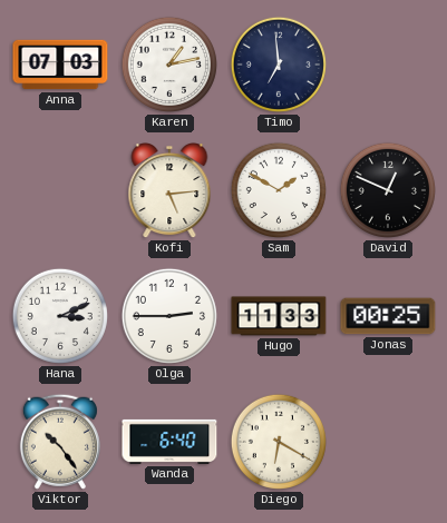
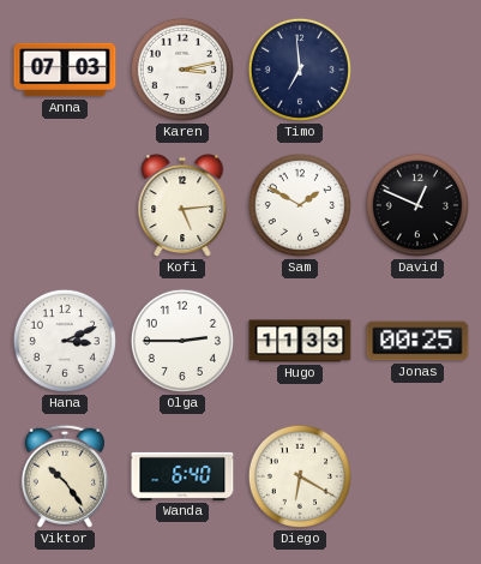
Karen: 1:13 -> 3:13
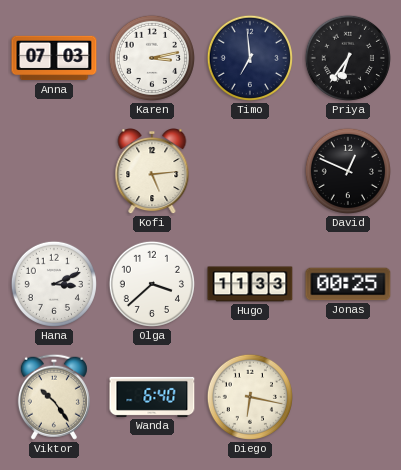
Priya: none -> 6:36
Sam: 1:50 -> none
Olga: 2:45 -> 3:38
Diego: 6:20 -> 6:17
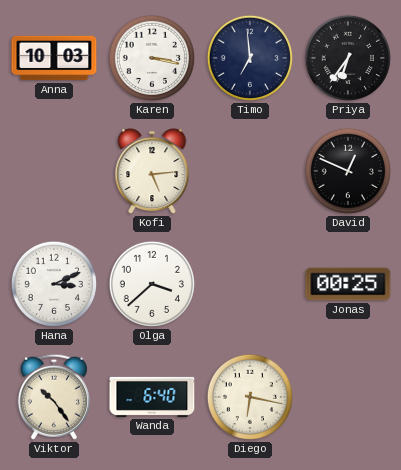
Anna: 07:03 -> 10:03
Karen: 3:13 -> 3:17
Hugo: 11:33 -> none
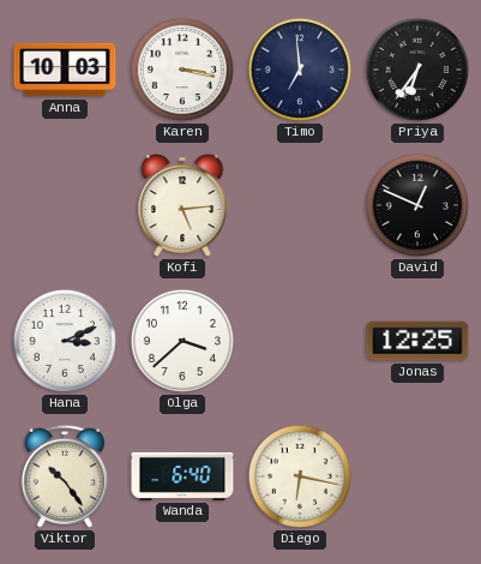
Jonas: 00:25 -> 12:25
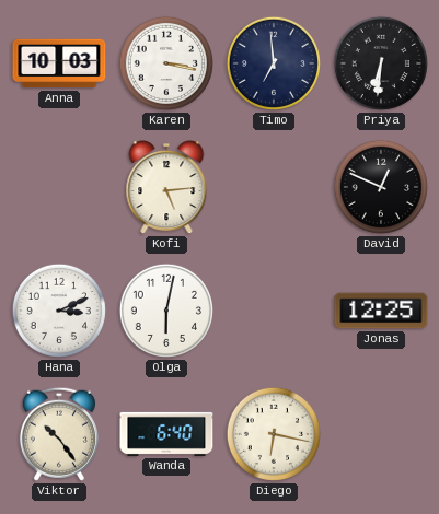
Priya: 6:36 -> 6:31
Olga: 3:38 -> 6:02
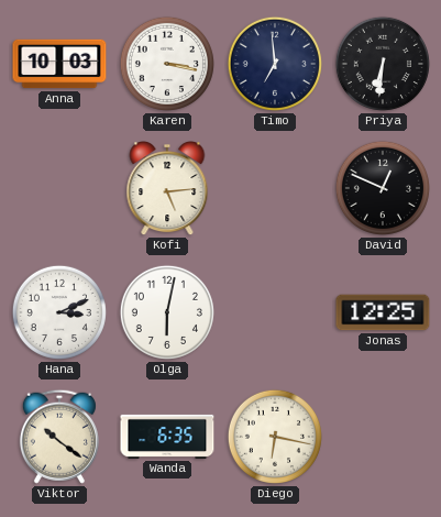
Viktor: 10:24 -> 10:21
Wanda: 6:40 -> 6:35
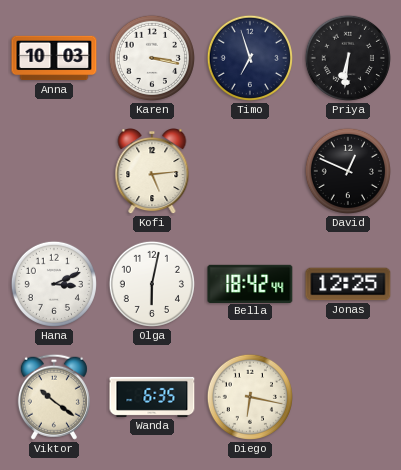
Timo: 6:59 -> 6:57
Bella: none -> 18:42
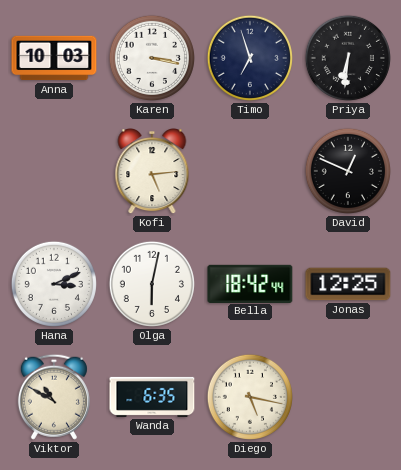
Viktor: 10:21 -> 10:50
Diego: 6:17 -> 5:17
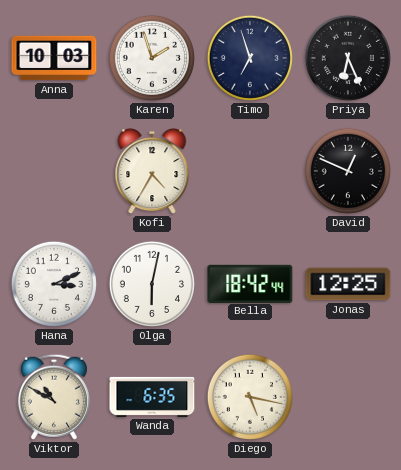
Karen: 3:17 -> 1:57
Priya: 6:31 -> 6:26
Kofi: 5:14 -> 4:35
